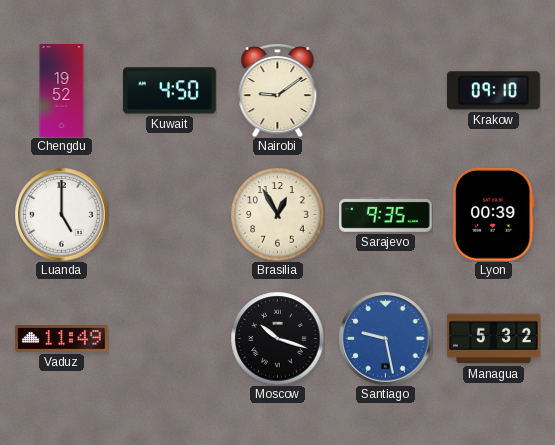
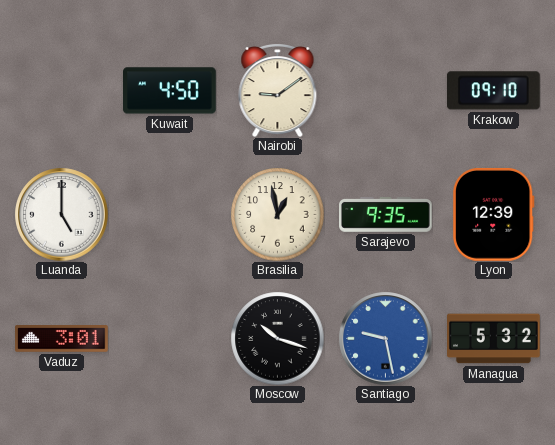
Chengdu: 19:52 -> none
Brasilia: 12:55 -> 12:58
Lyon: 00:39 -> 12:39
Vaduz: 11:49 -> 3:01
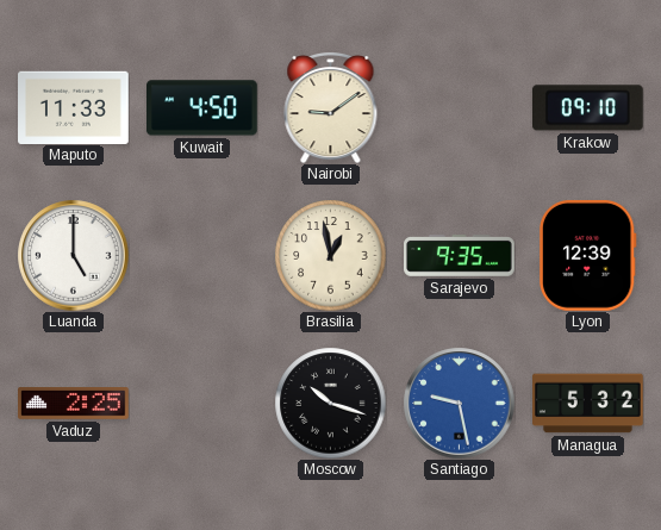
Maputo: none -> 11:33
Vaduz: 3:01 -> 2:25
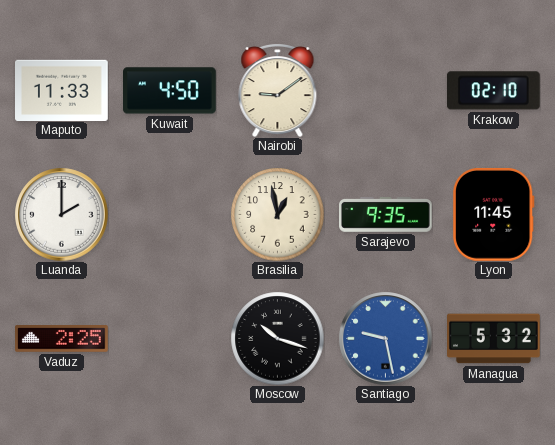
Krakow: 09:10 -> 02:10
Luanda: 5:00 -> 2:00
Lyon: 12:39 -> 11:45
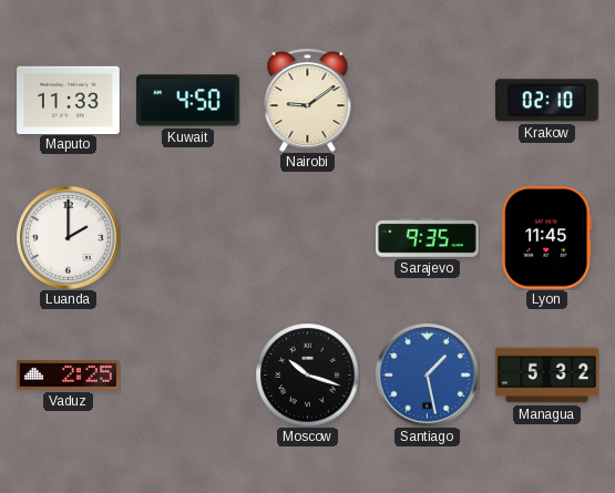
Brasilia: 12:58 -> none
Santiago: 9:28 -> 1:28
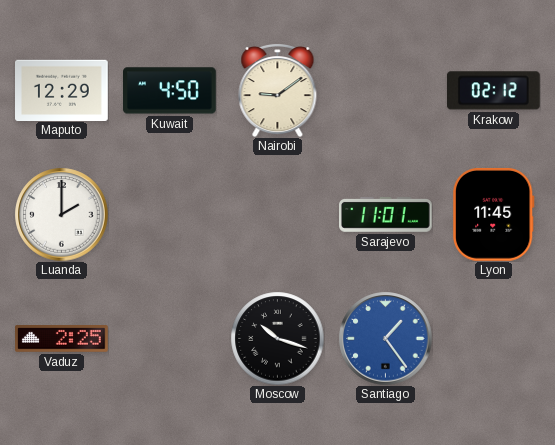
Maputo: 11:33 -> 12:29
Krakow: 02:10 -> 02:12
Sarajevo: 9:35 -> 11:01
Santiago: 1:28 -> 1:24
Managua: 5:32 -> none
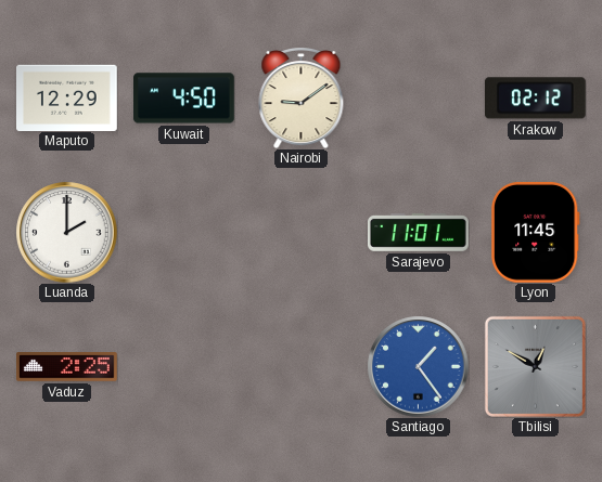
Moscow: 10:18 -> none
Tbilisi: none -> 12:50
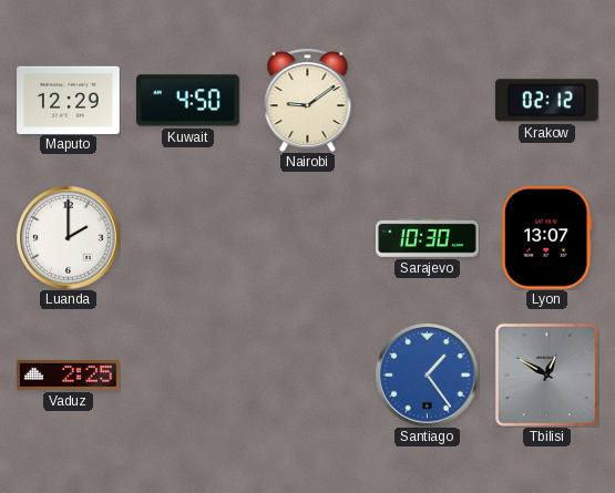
Sarajevo: 11:01 -> 10:30
Lyon: 11:45 -> 13:07
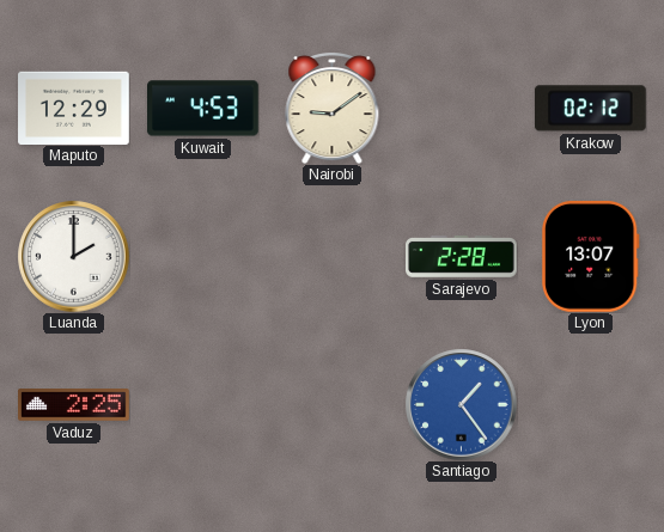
Kuwait: 4:50 -> 4:53
Sarajevo: 10:30 -> 2:28
Tbilisi: 12:50 -> none
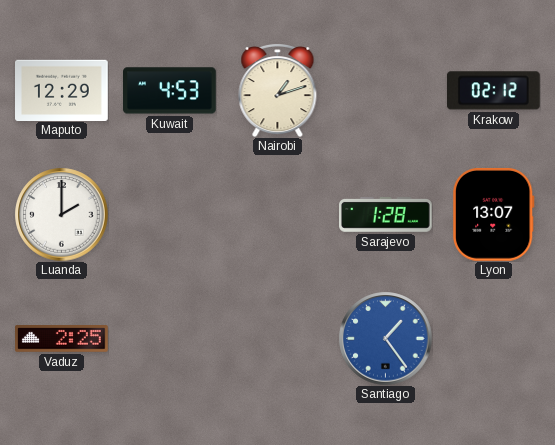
Nairobi: 9:09 -> 1:12
Sarajevo: 2:28 -> 1:28
